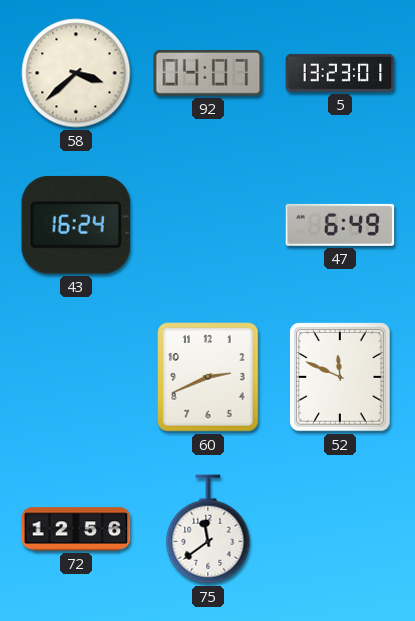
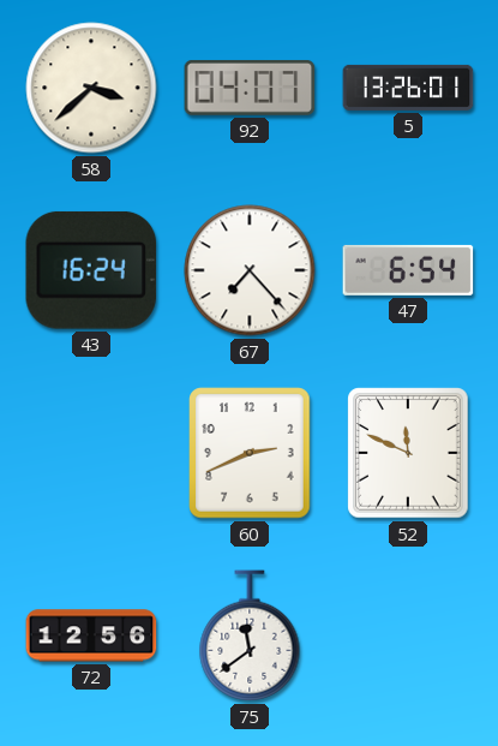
5: 13:23 -> 13:26
67: none -> 7:23
47: 6:49 -> 6:54
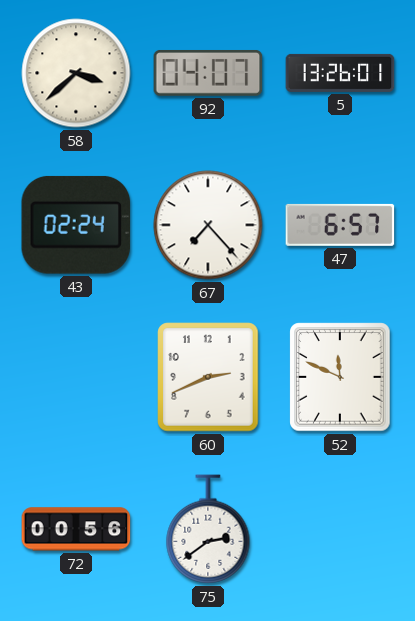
43: 16:24 -> 02:24
47: 6:54 -> 6:57
72: 12:56 -> 00:56
75: 11:39 -> 2:39
